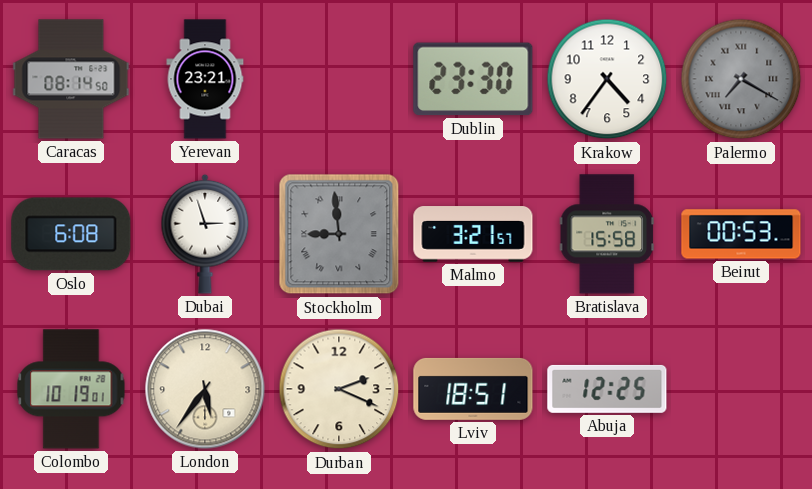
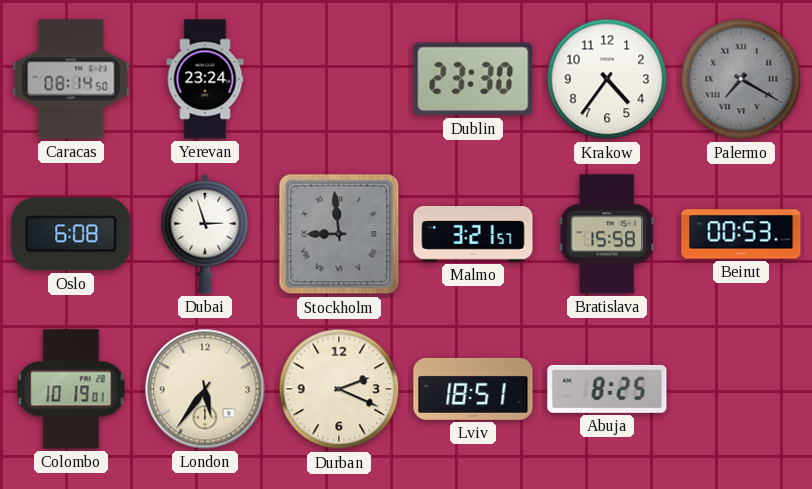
Yerevan: 23:21 -> 23:24
Abuja: 12:25 -> 8:25
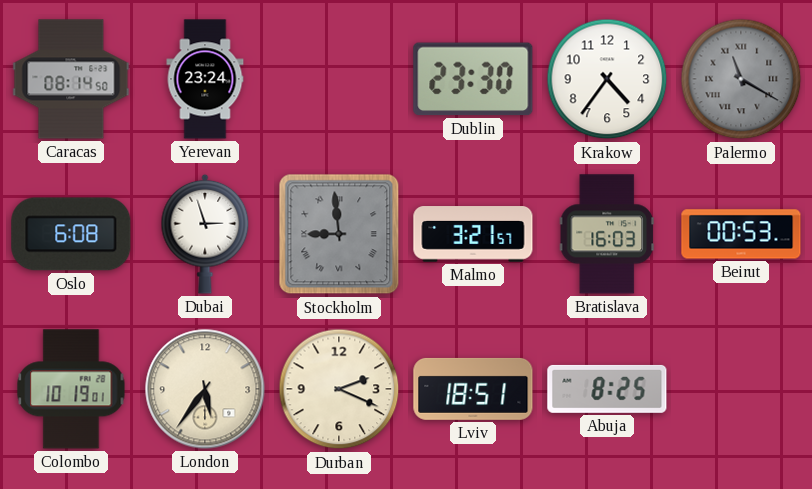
Palermo: 7:20 -> 11:20
Bratislava: 15:58 -> 16:03
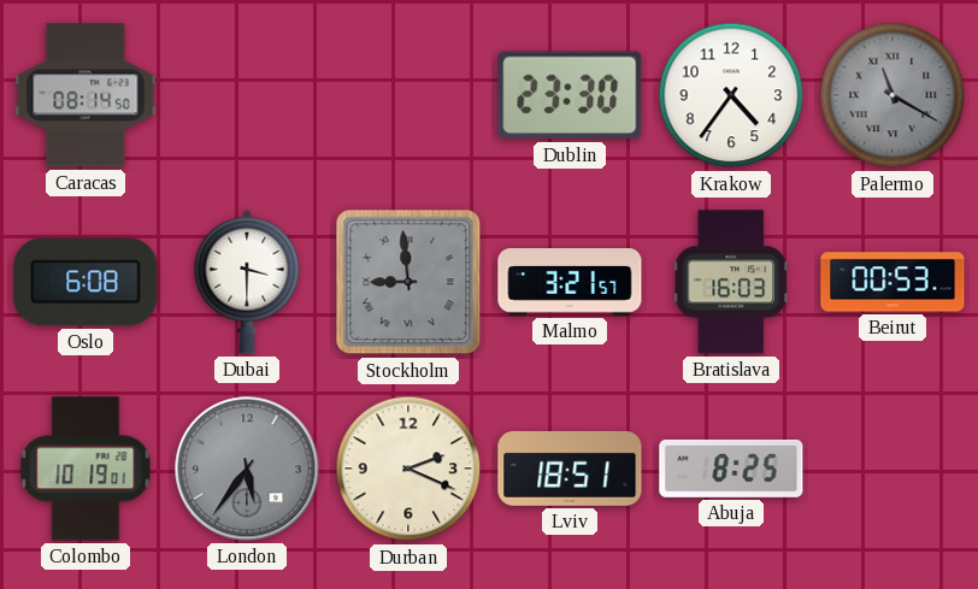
Yerevan: 23:24 -> none
Dubai: 2:57 -> 3:30
London dial: cream -> grey
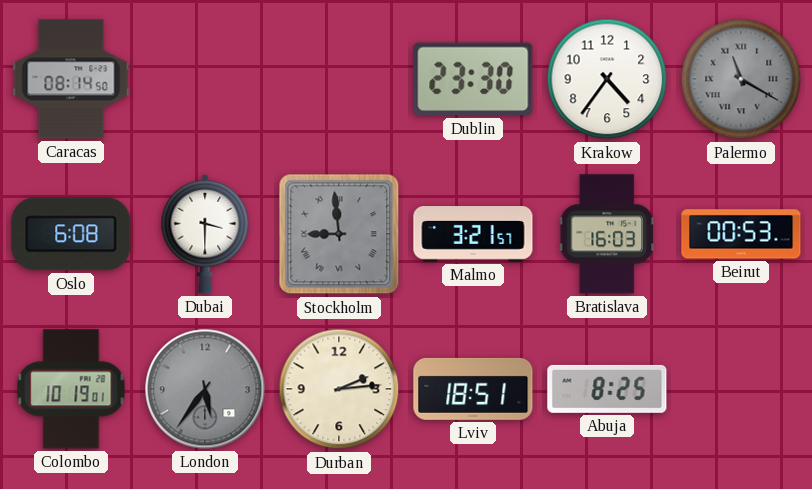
Durban: 2:19 -> 2:14
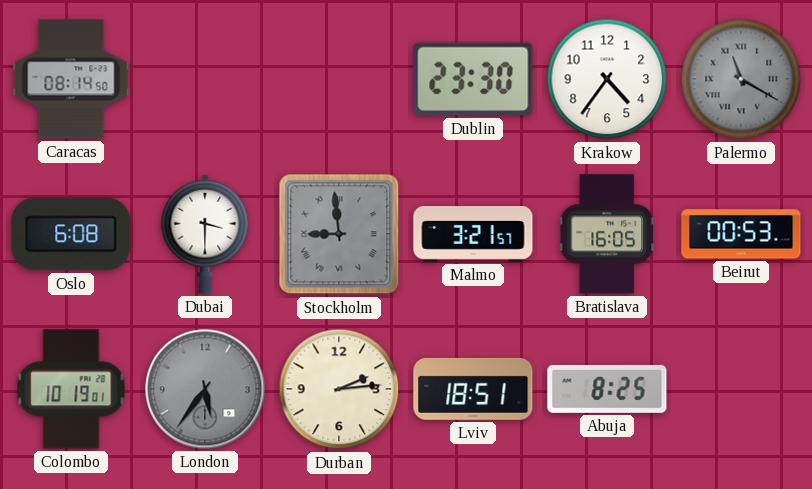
Bratislava: 16:03 -> 16:05
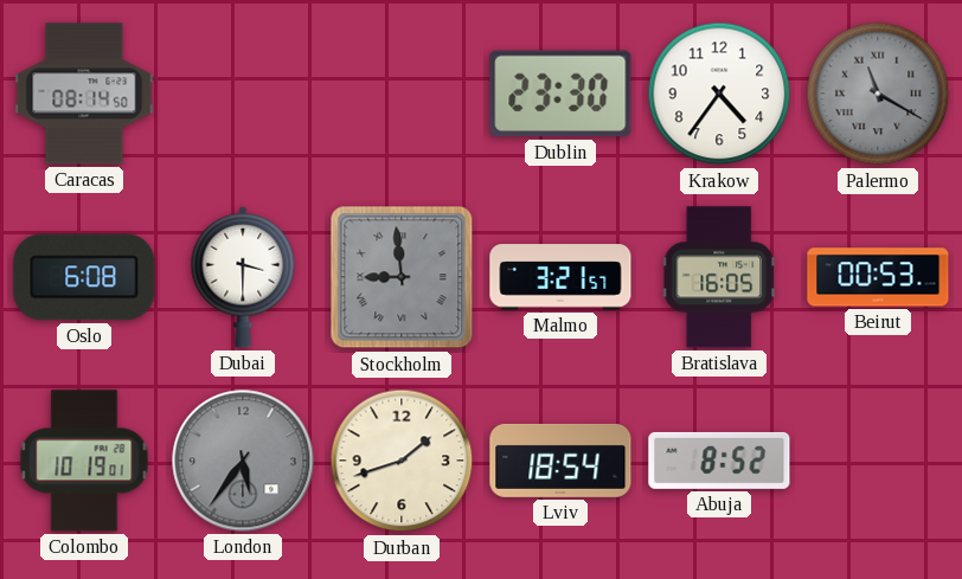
Durban: 2:14 -> 1:42
Lviv: 18:51 -> 18:54
Abuja: 8:25 -> 8:52
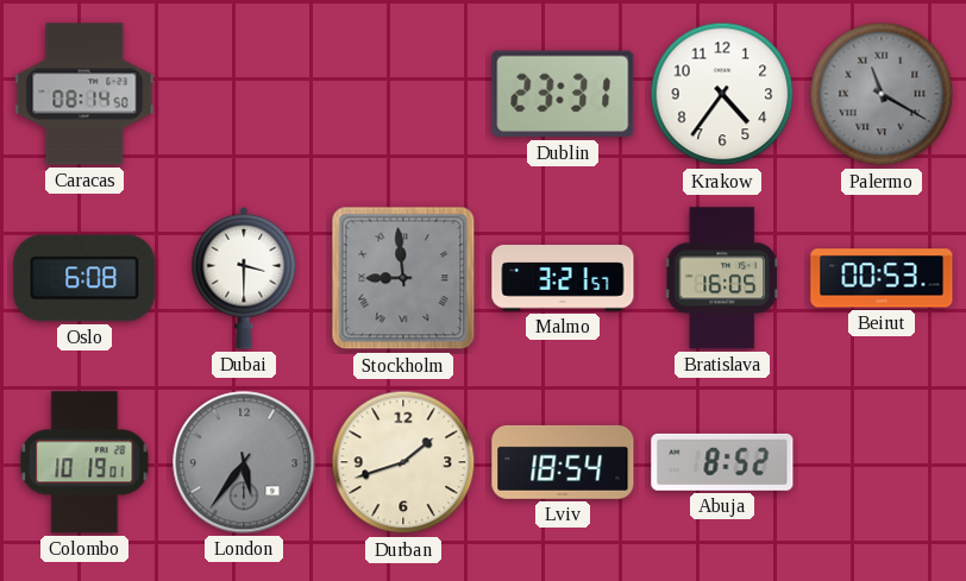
Dublin: 23:30 -> 23:31
